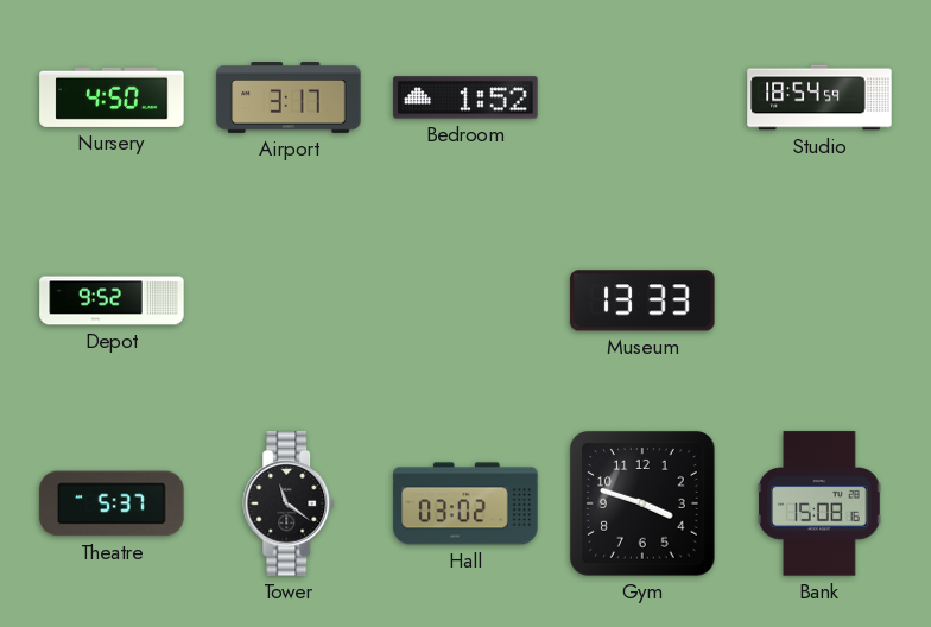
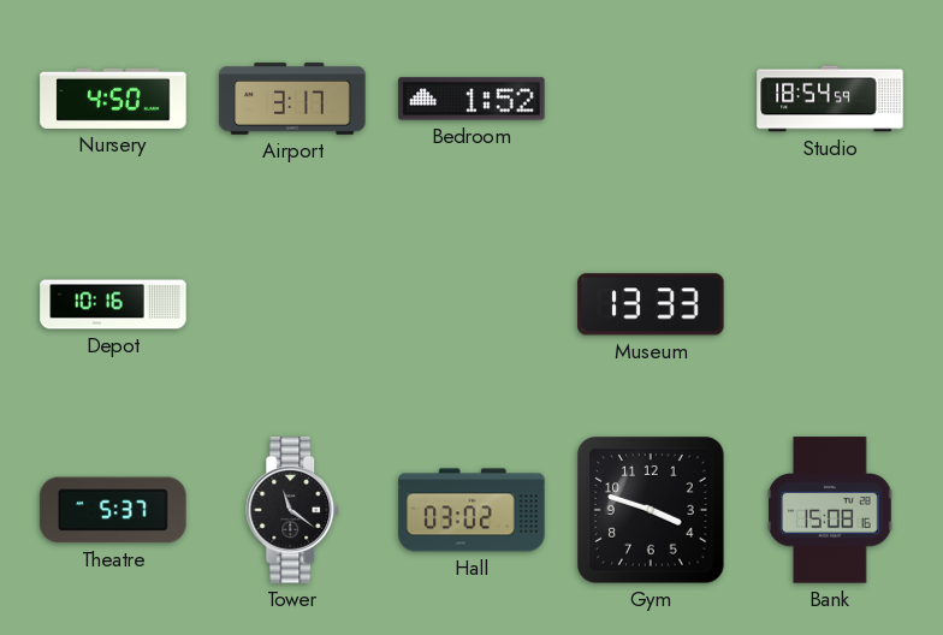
Depot: 9:52 -> 10:16
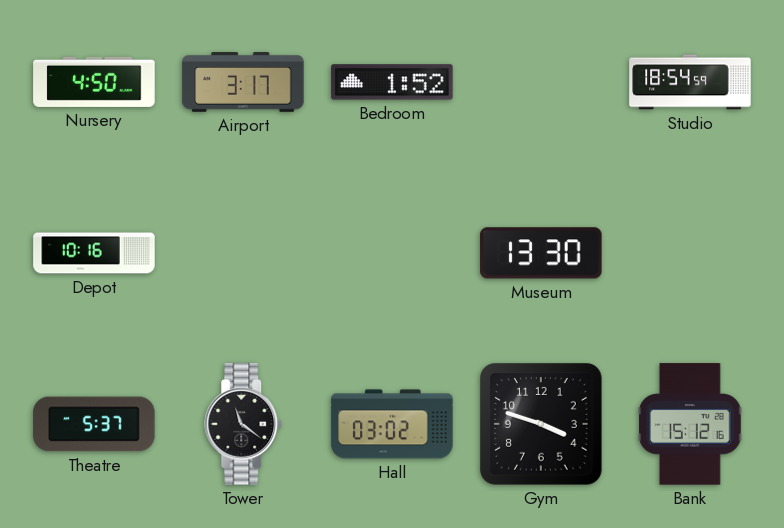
Museum: 13:33 -> 13:30
Bank: 15:08 -> 15:12
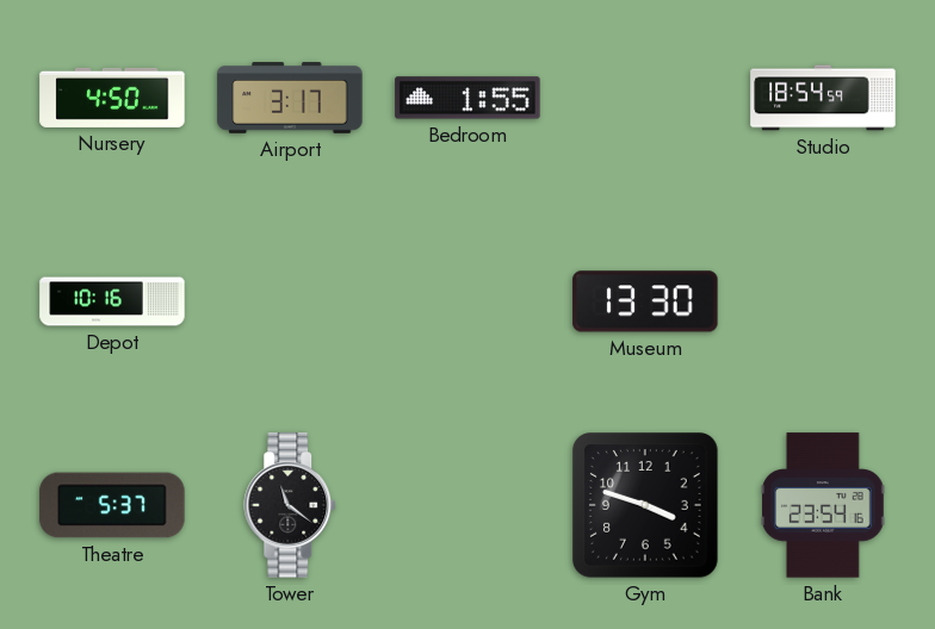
Bedroom: 1:52 -> 1:55
Hall: 03:02 -> none
Bank: 15:12 -> 23:54
